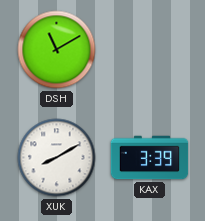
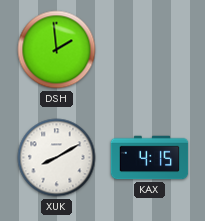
DSH: 11:10 -> 1:59
KAX: 3:39 -> 4:15
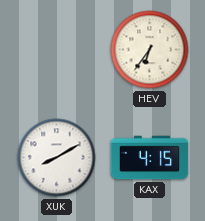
DSH: 1:59 -> none
HEV: none -> 6:36
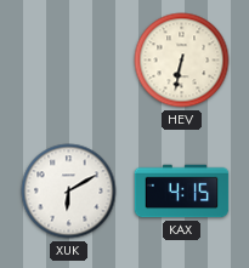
HEV: 6:36 -> 6:32
XUK: 8:10 -> 6:10
